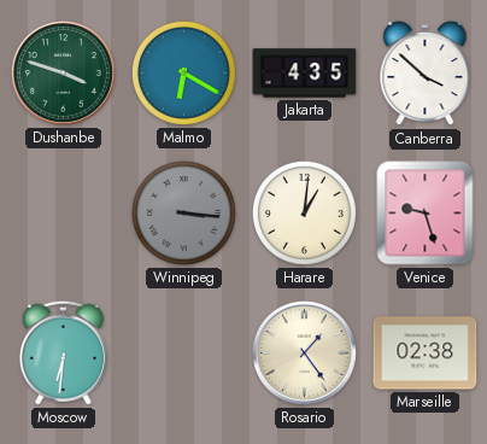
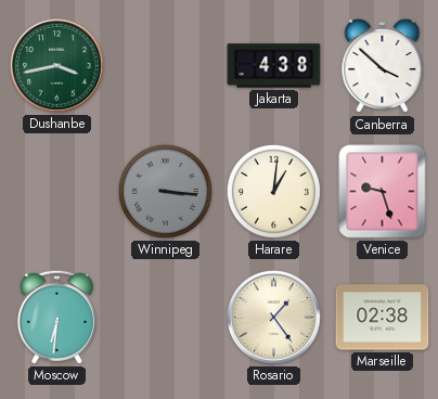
Dushanbe: 3:48 -> 3:43
Malmo: 6:20 -> none
Jakarta: 4:35 -> 4:38
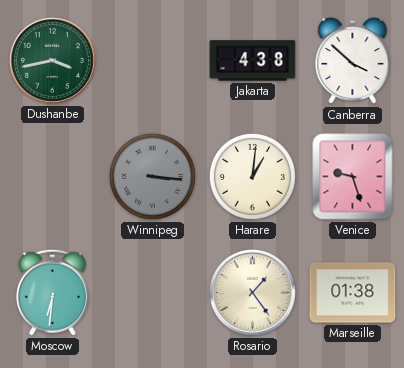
Marseille: 02:38 -> 01:38
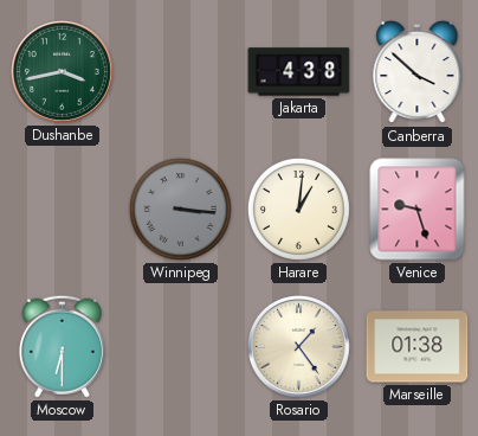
Moscow: 6:31 -> 6:30
